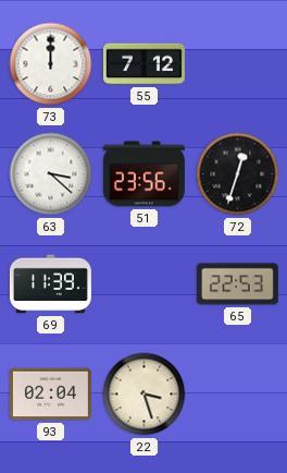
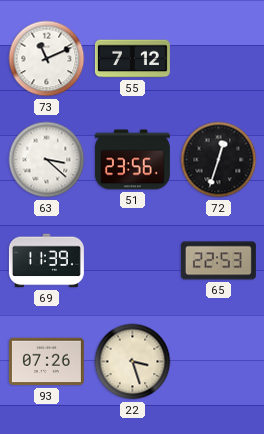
73: 12:00 -> 11:11
93: 02:04 -> 07:26
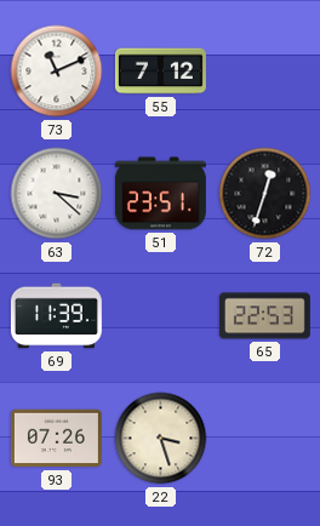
51: 23:56 -> 23:51
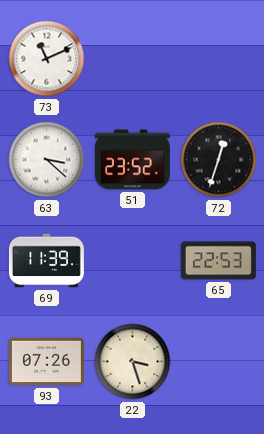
55: 7:12 -> none
51: 23:51 -> 23:52
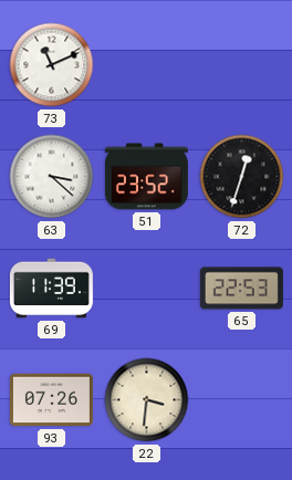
22: 3:27 -> 3:31
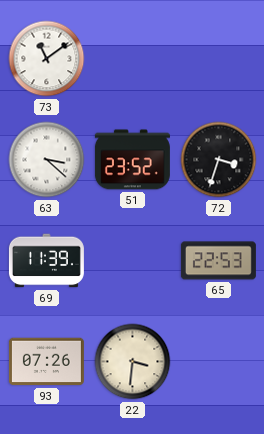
73: 11:11 -> 11:09
72: 12:33 -> 3:33
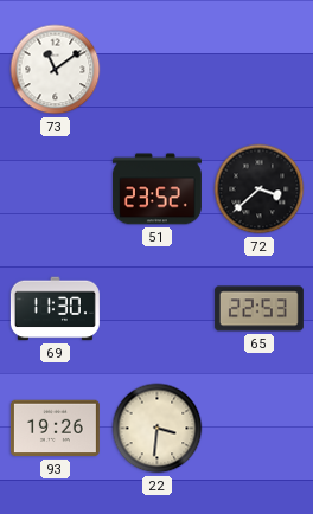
63: 3:22 -> none
72: 3:33 -> 3:38
69: 11:39 -> 11:30
93: 07:26 -> 19:26
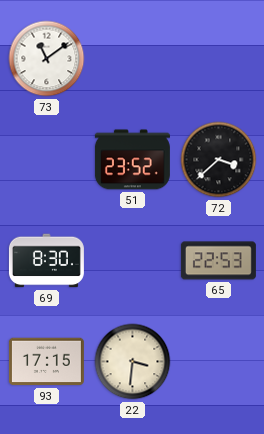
69: 11:30 -> 8:30
93: 19:26 -> 17:15
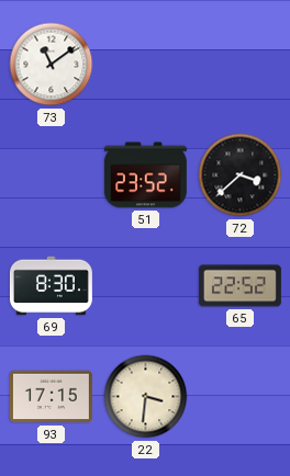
65: 22:53 -> 22:52
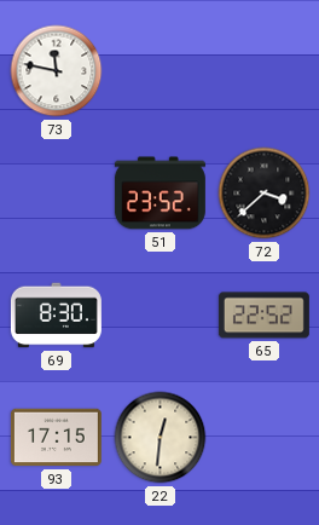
73: 11:09 -> 11:47
22: 3:31 -> 12:31
